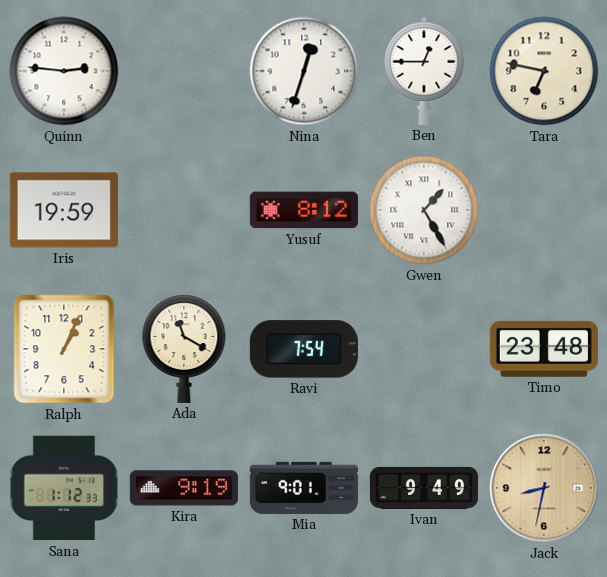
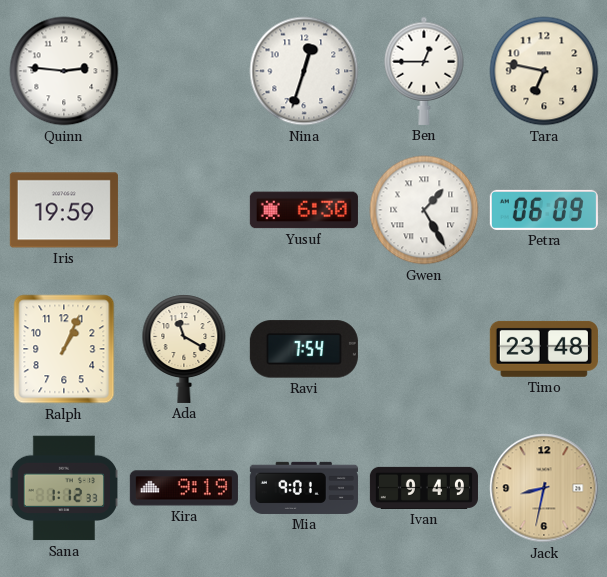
Yusuf: 8:12 -> 6:30
Petra: none -> 06:09
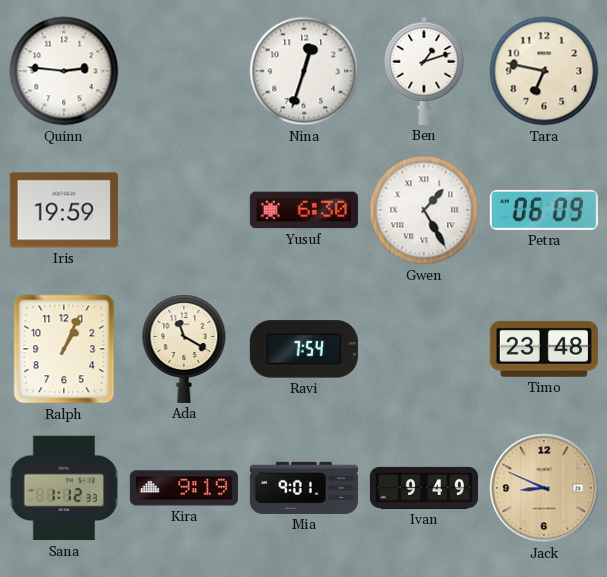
Ben: 12:45 -> 1:12
Jack: 8:32 -> 8:49
